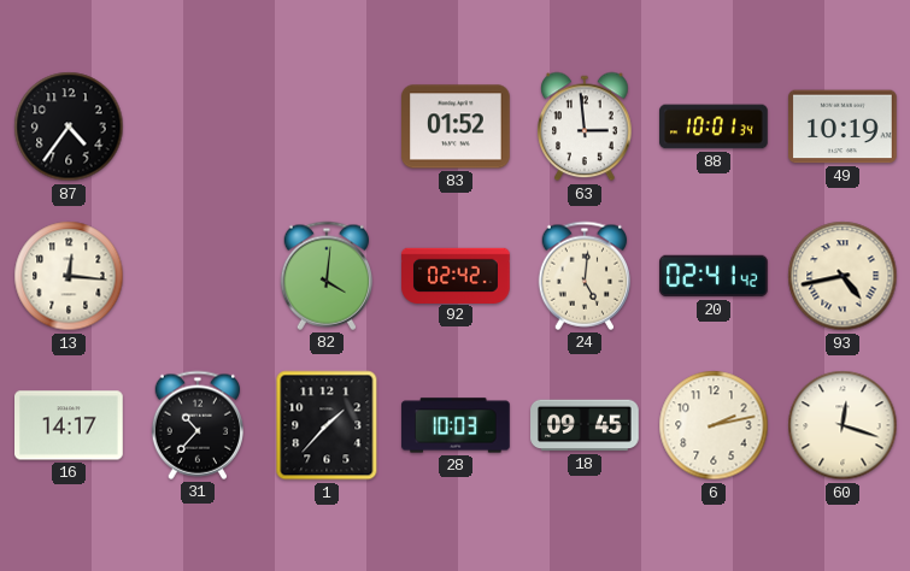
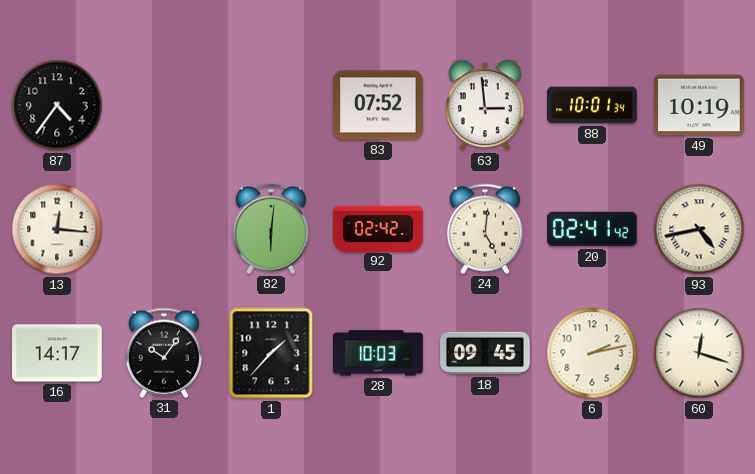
83: 01:52 -> 07:52
82: 4:01 -> 6:01
31: 10:37 -> 10:06
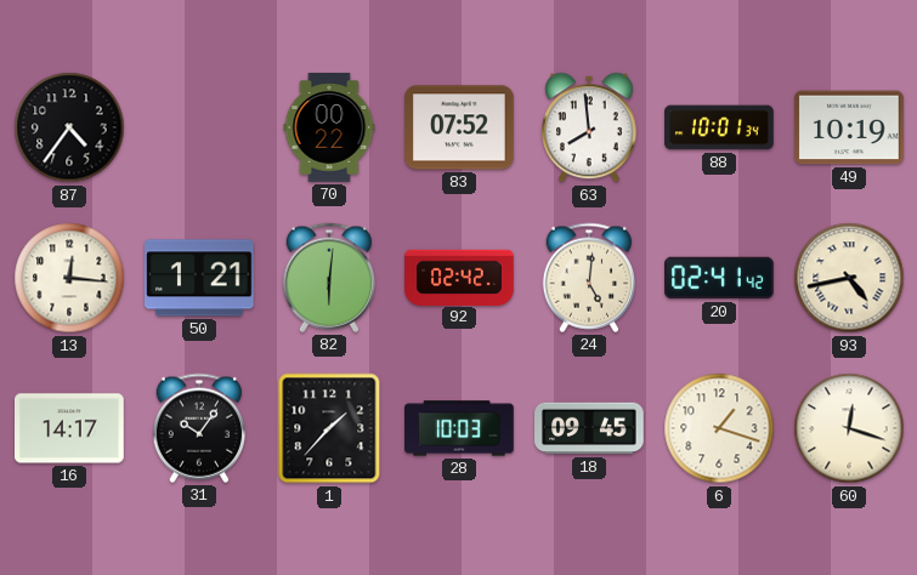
70: none -> 00:22
63: 2:59 -> 7:59
50: none -> 1:21
6: 2:13 -> 1:18
